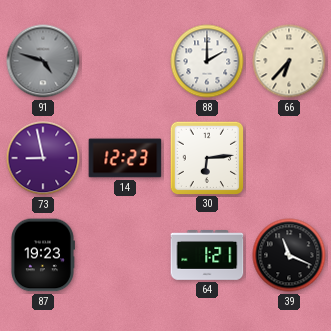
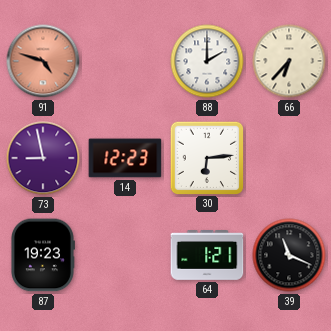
91 dial: grey -> salmon
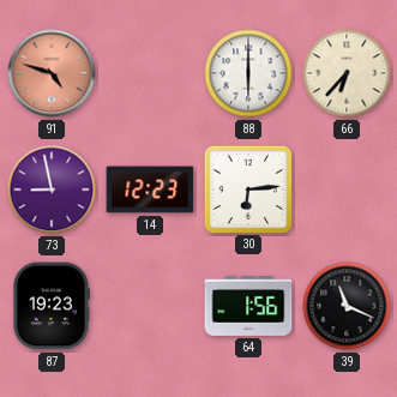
88: 2:00 -> 6:00
64: 1:21 -> 1:56
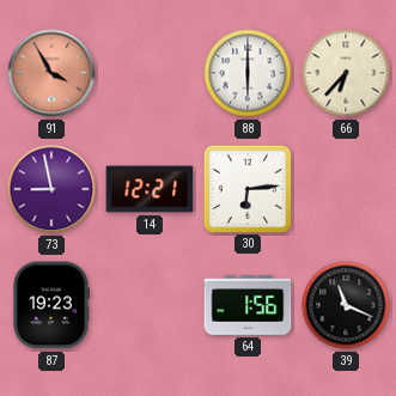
91: 4:48 -> 3:55
14: 12:23 -> 12:21
